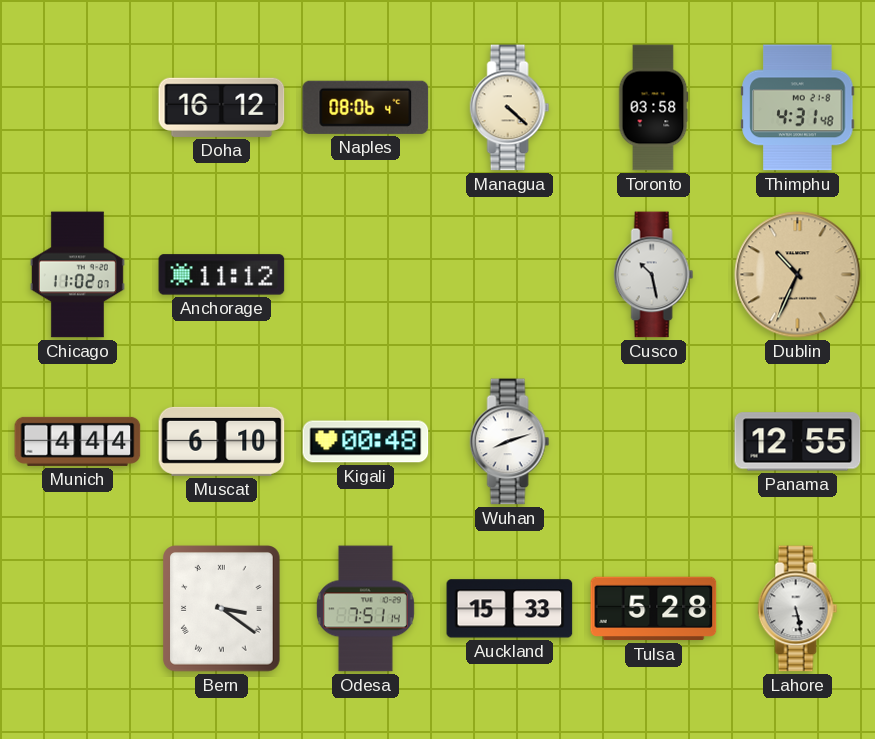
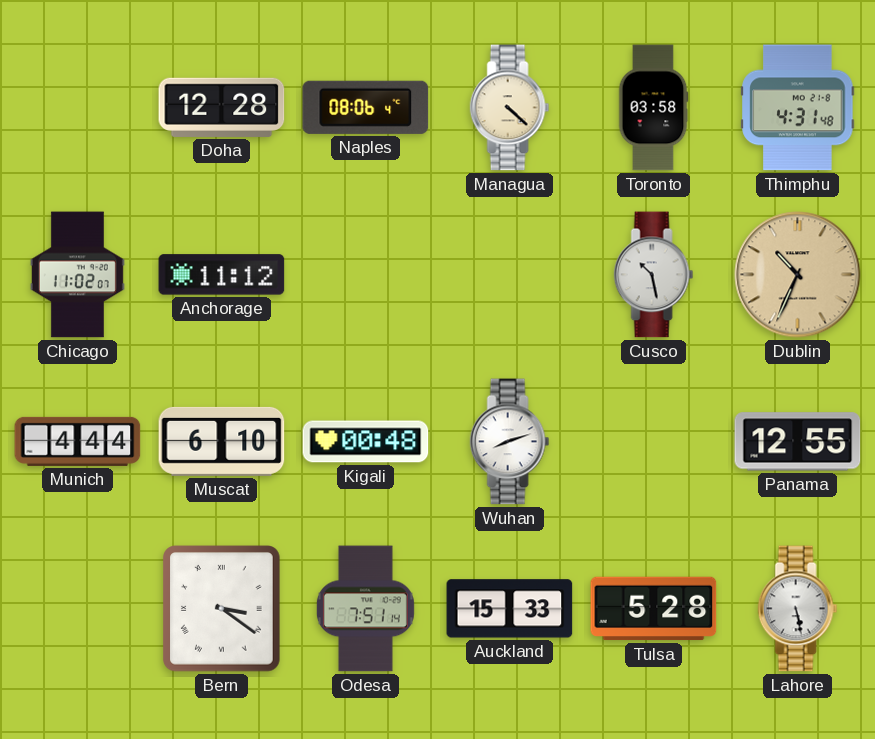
Doha: 16:12 -> 12:28
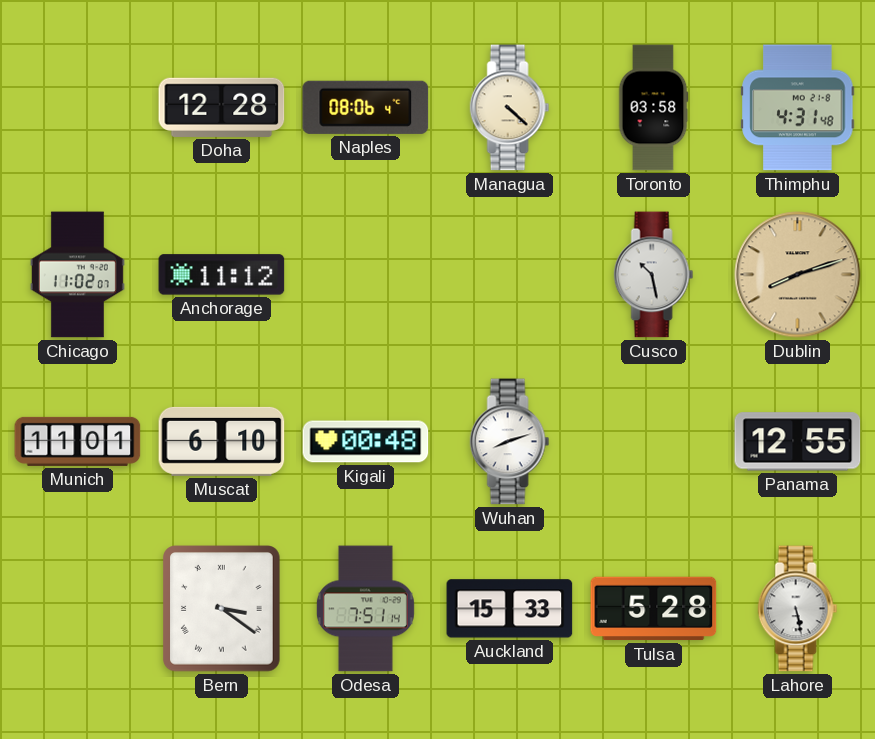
Dublin: 10:34 -> 8:12
Munich: 4:44 -> 11:01
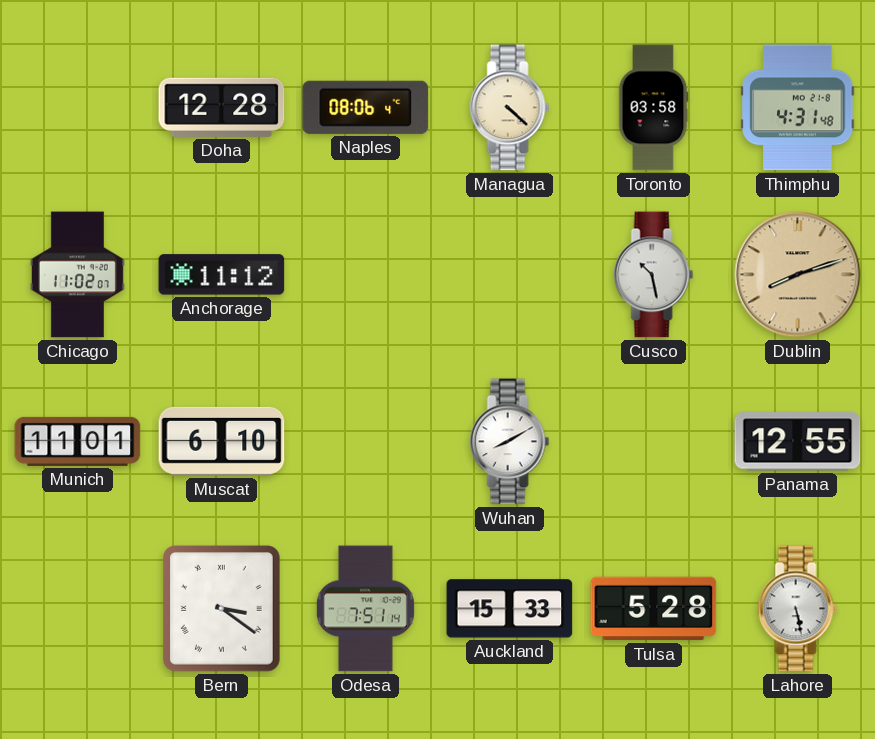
Kigali: 00:48 -> none
Wuhan: 8:12 -> 8:10
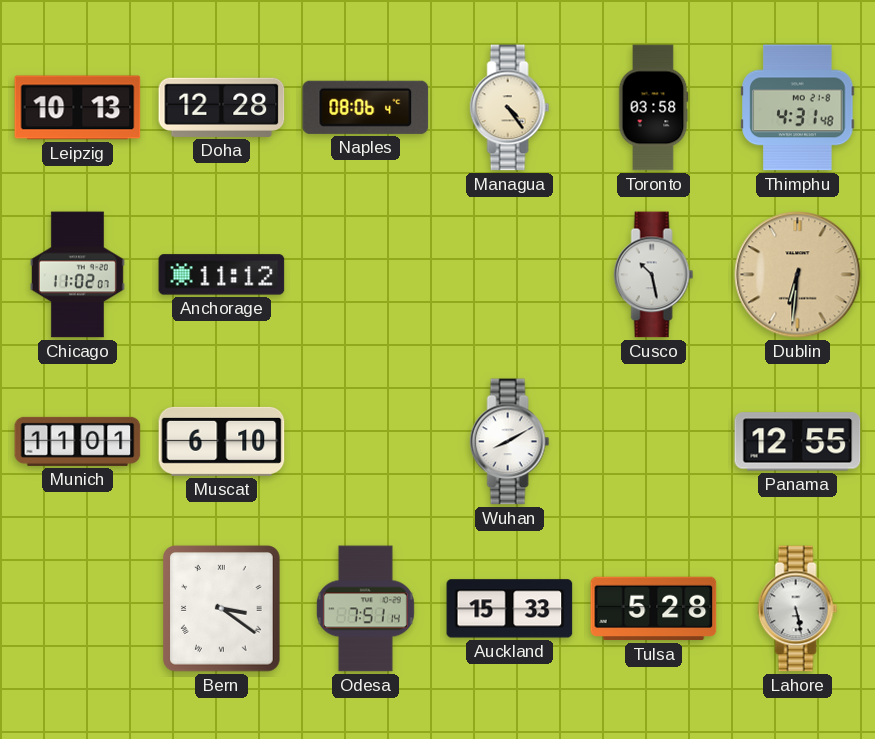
Leipzig: none -> 10:13
Managua: 4:22 -> 4:24
Dublin: 8:12 -> 6:31
